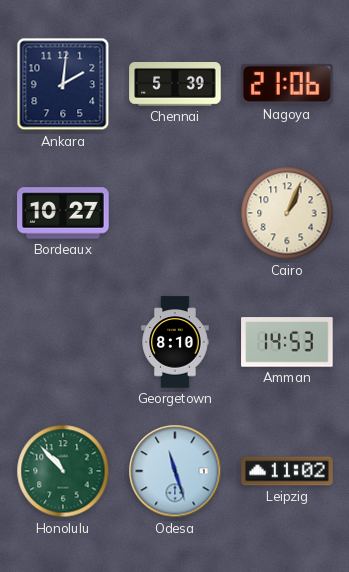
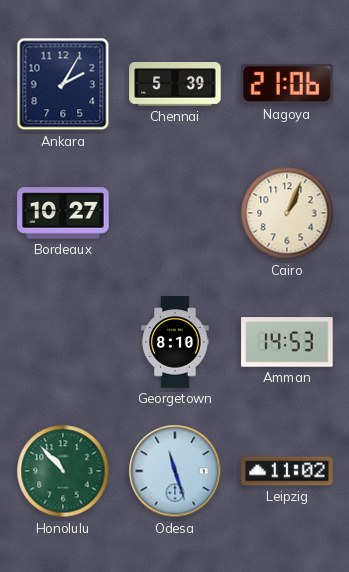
Ankara: 2:01 -> 2:05
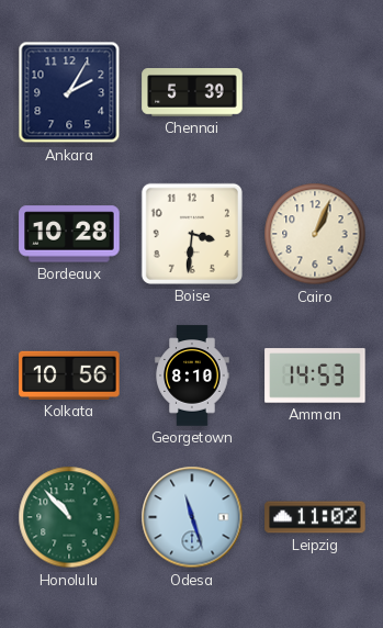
Nagoya: 21:06 -> none
Bordeaux: 10:27 -> 10:28
Boise: none -> 3:31
Kolkata: none -> 10:56
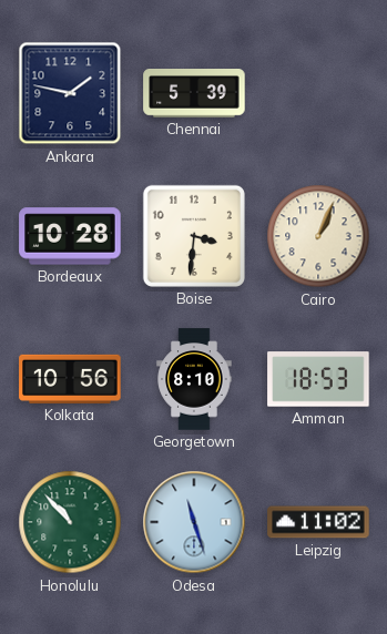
Ankara: 2:05 -> 1:47
Amman: 14:53 -> 18:53
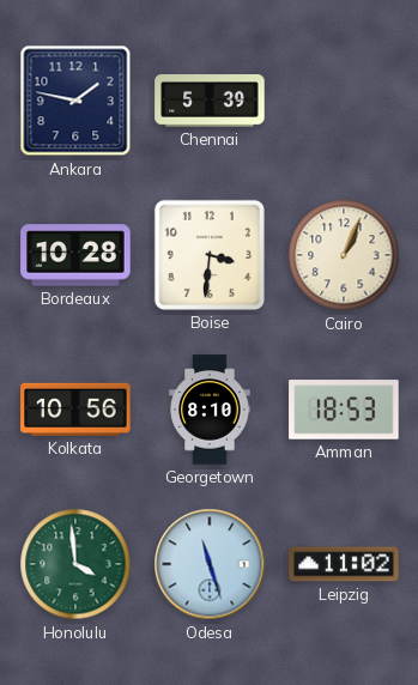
Honolulu: 10:53 -> 3:59
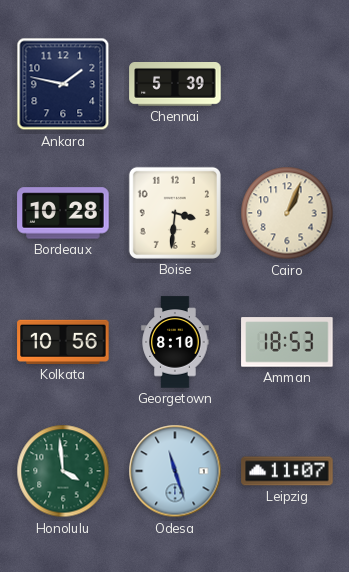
Leipzig: 11:02 -> 11:07
